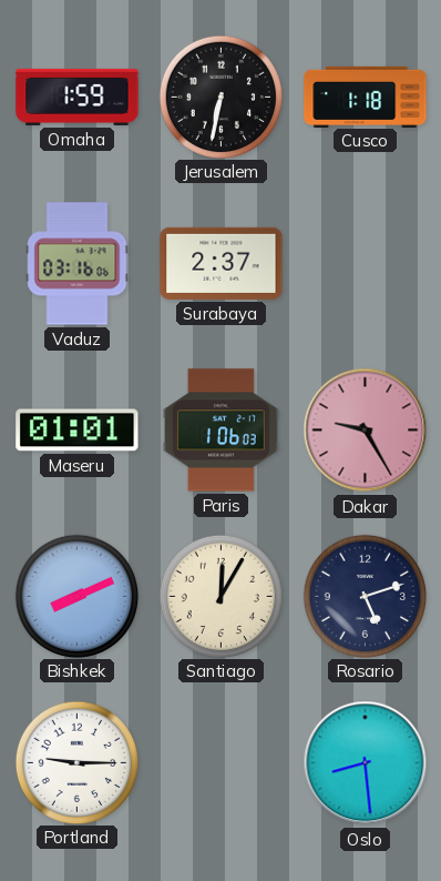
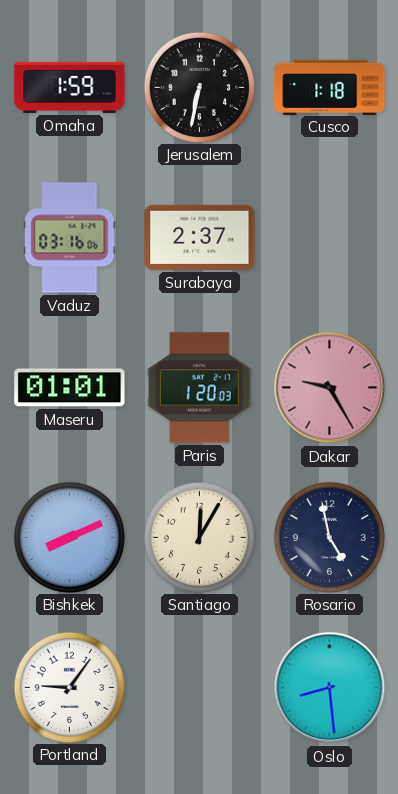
Paris: 1:06 -> 1:20
Rosario: 5:12 -> 4:58
Portland: 9:15 -> 9:06
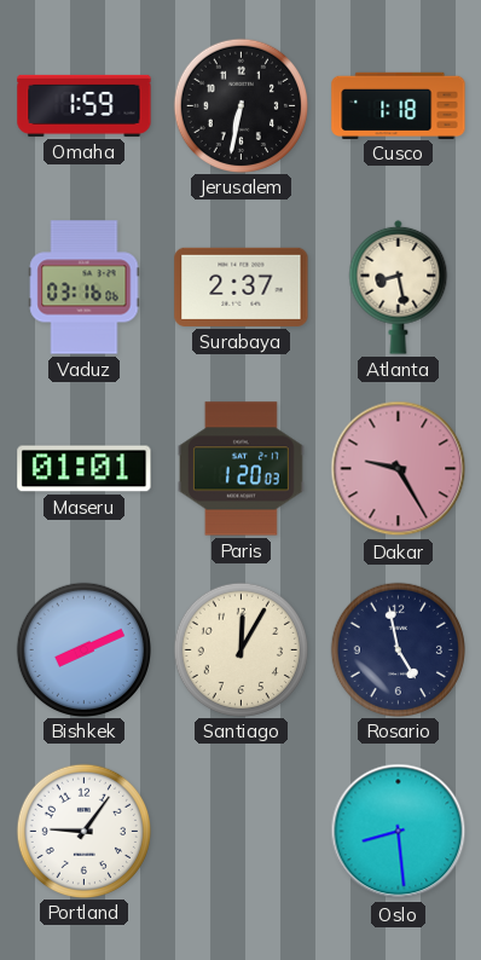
Atlanta: none -> 8:28
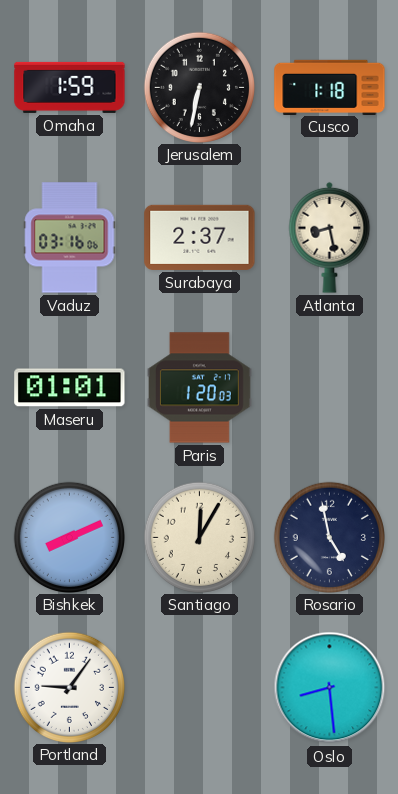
Dakar: 9:25 -> none
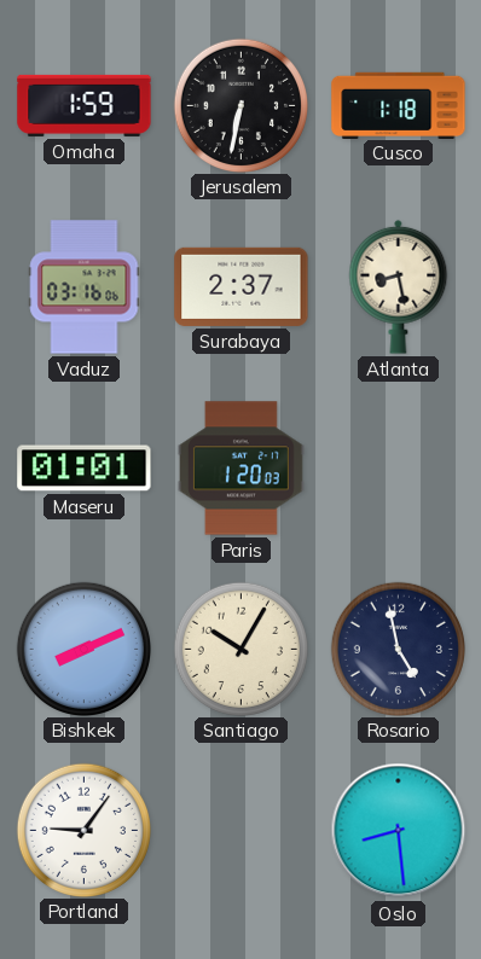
Santiago: 12:05 -> 10:05
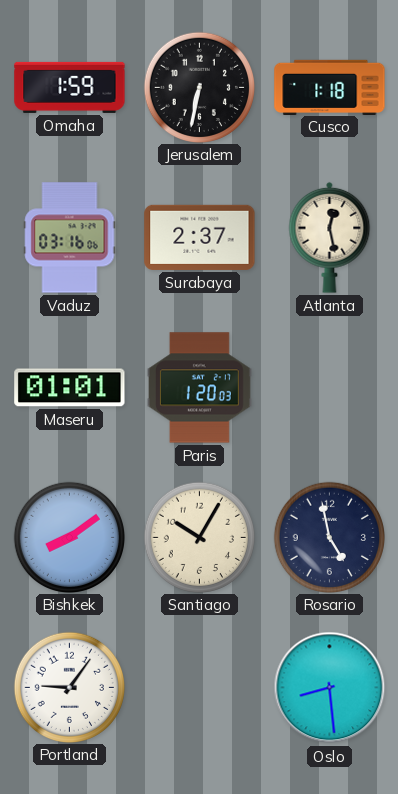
Atlanta: 8:28 -> 12:28
Bishkek: 8:11 -> 8:09
